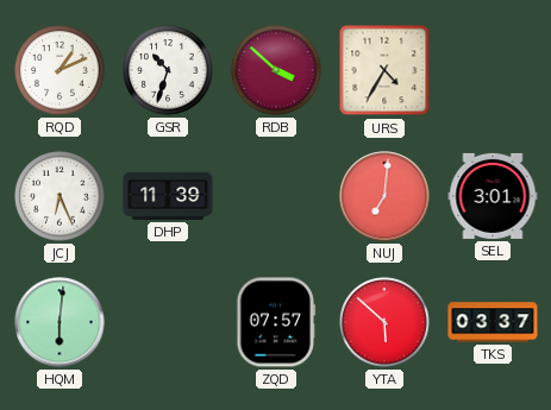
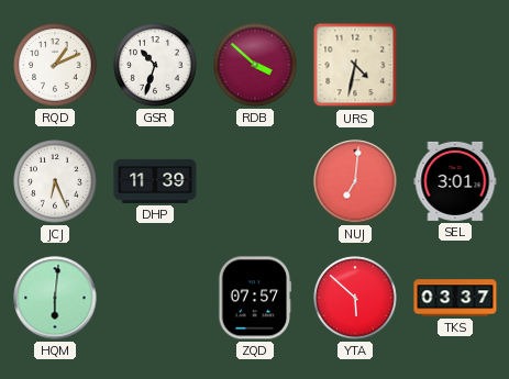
URS: 4:35 -> 4:32
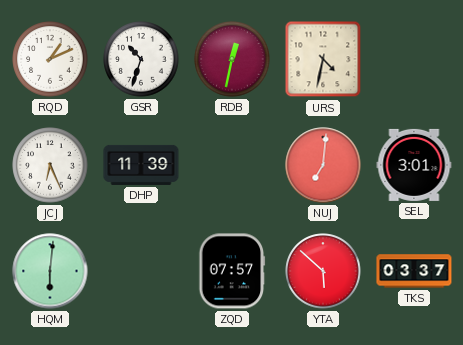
RDB: 3:52 -> 12:32
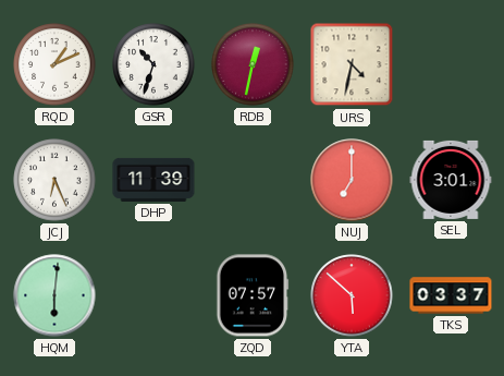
NUJ: 7:01 -> 7:00
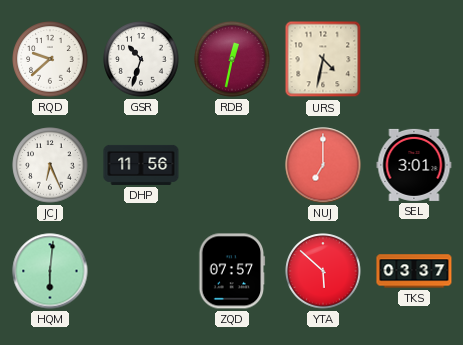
RQD: 1:11 -> 9:38
DHP: 11:39 -> 11:56
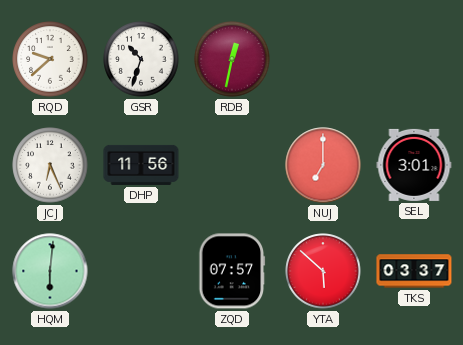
URS: 4:32 -> none
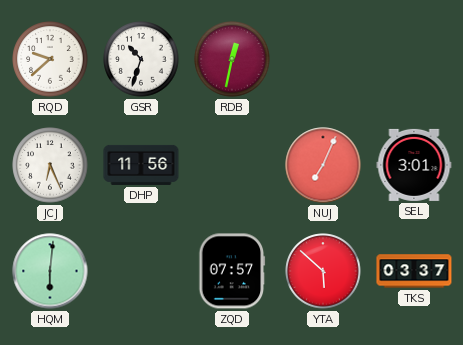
NUJ: 7:00 -> 7:04
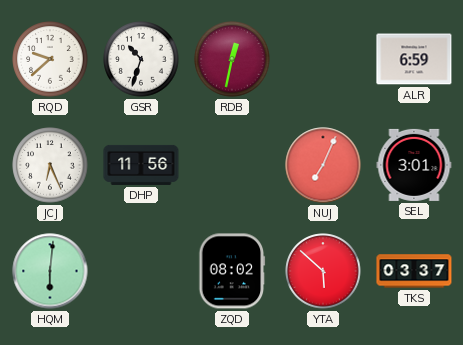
ALR: none -> 6:59
ZQD: 07:57 -> 08:02
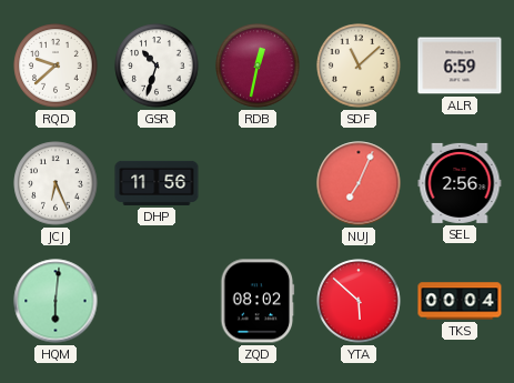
SDF: none -> 11:08
SEL: 3:01 -> 2:56
TKS: 03:37 -> 00:04
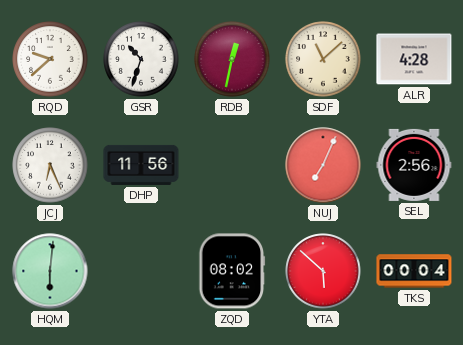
ALR: 6:59 -> 4:28
